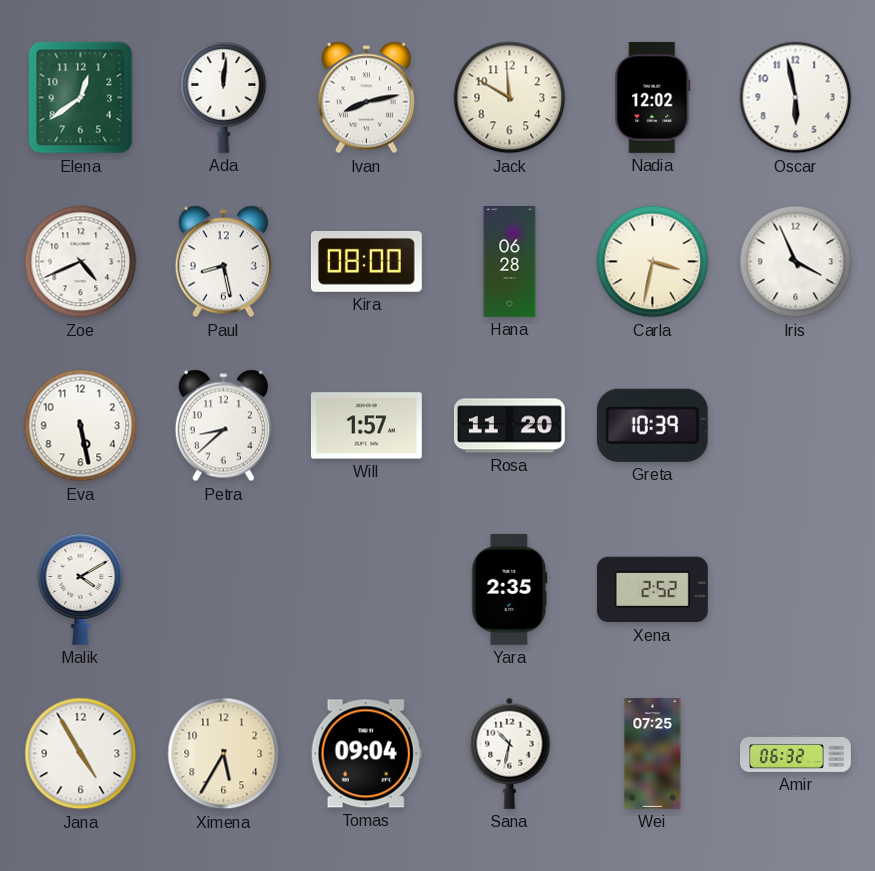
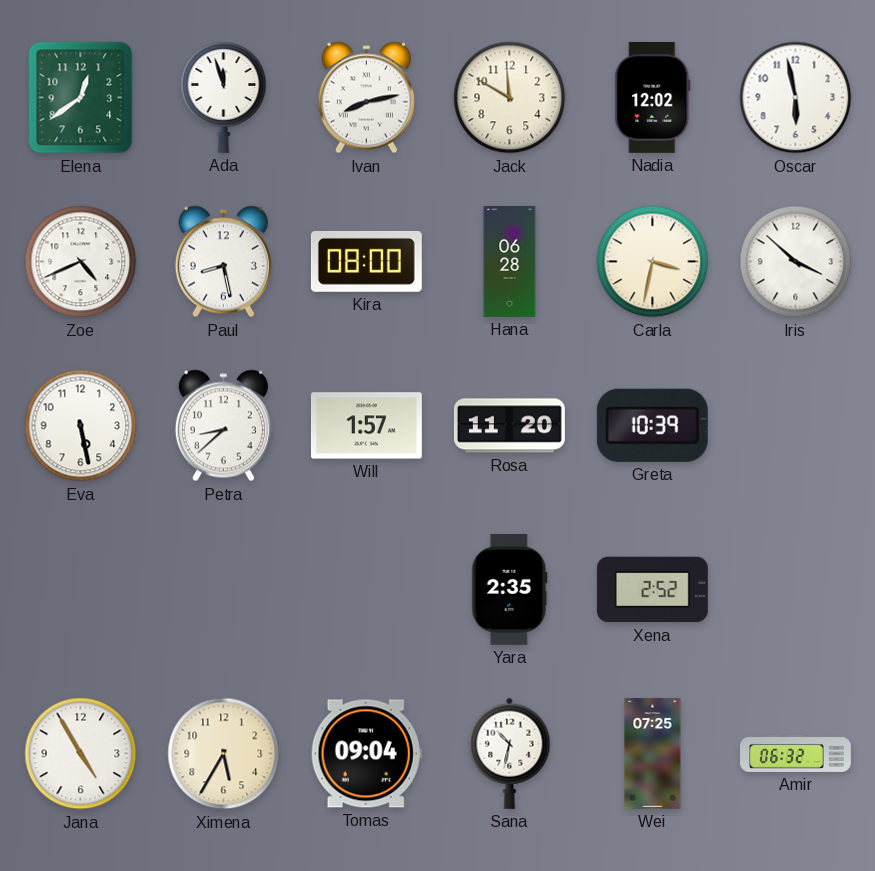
Ada: 12:01 -> 11:57
Iris: 3:56 -> 3:52
Malik: 4:10 -> none
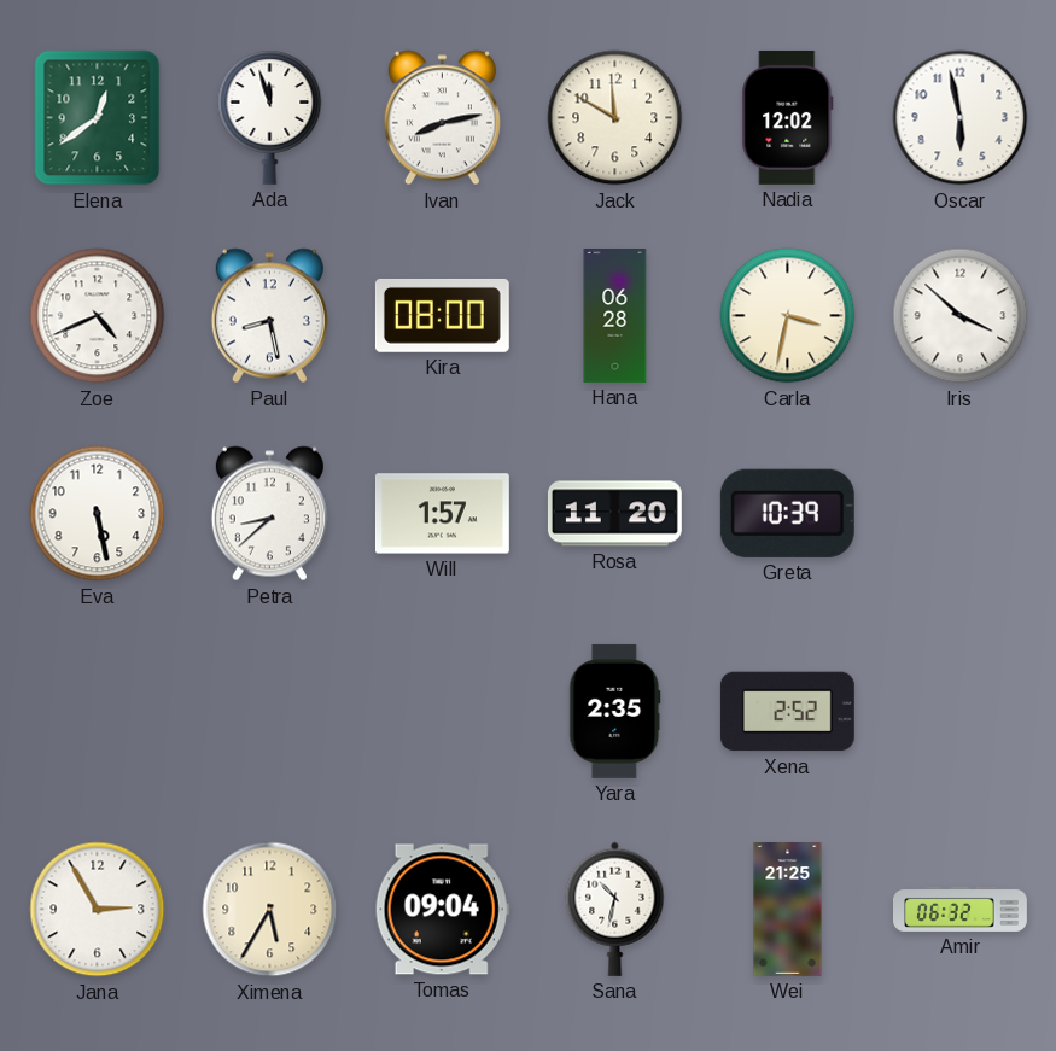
Jana: 4:55 -> 2:55
Wei: 07:25 -> 21:25
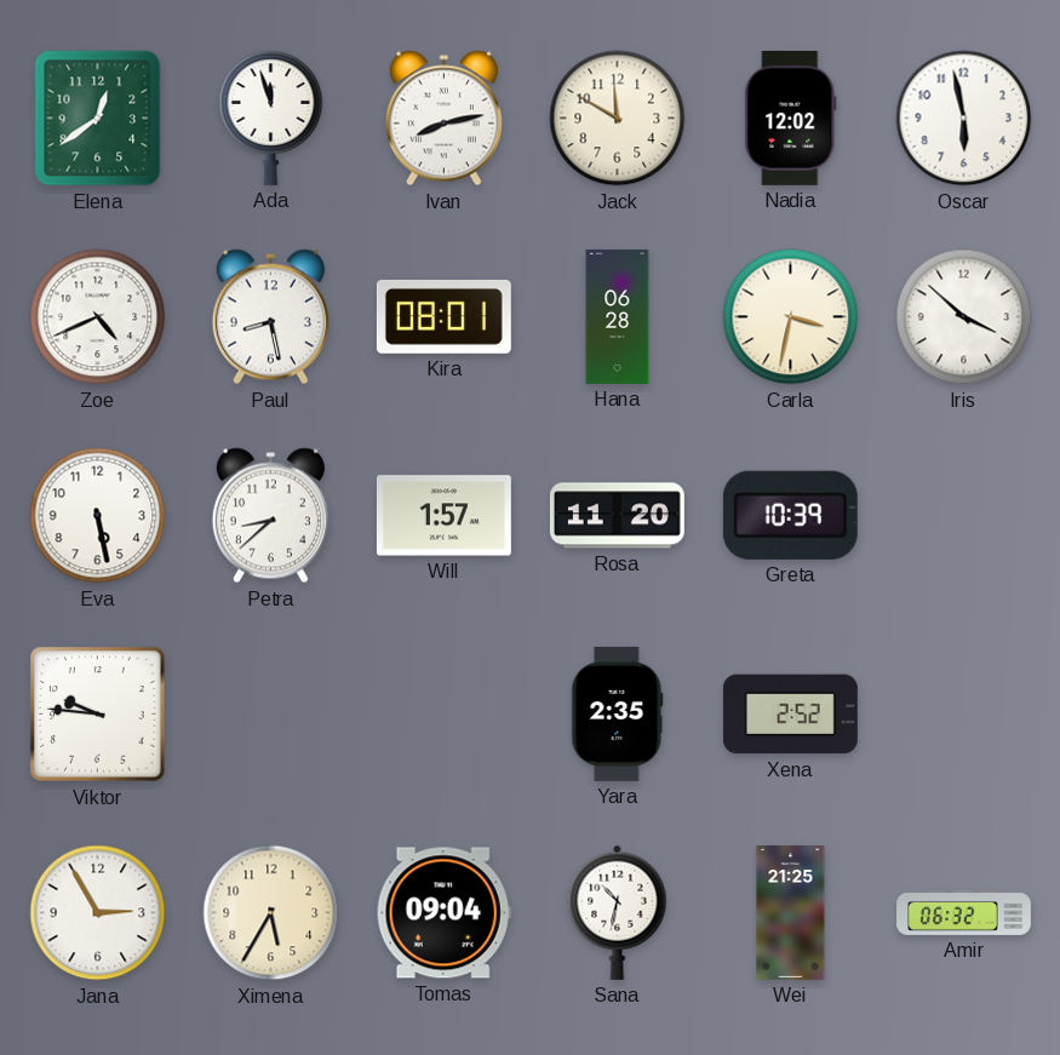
Kira: 08:00 -> 08:01
Viktor: none -> 9:46
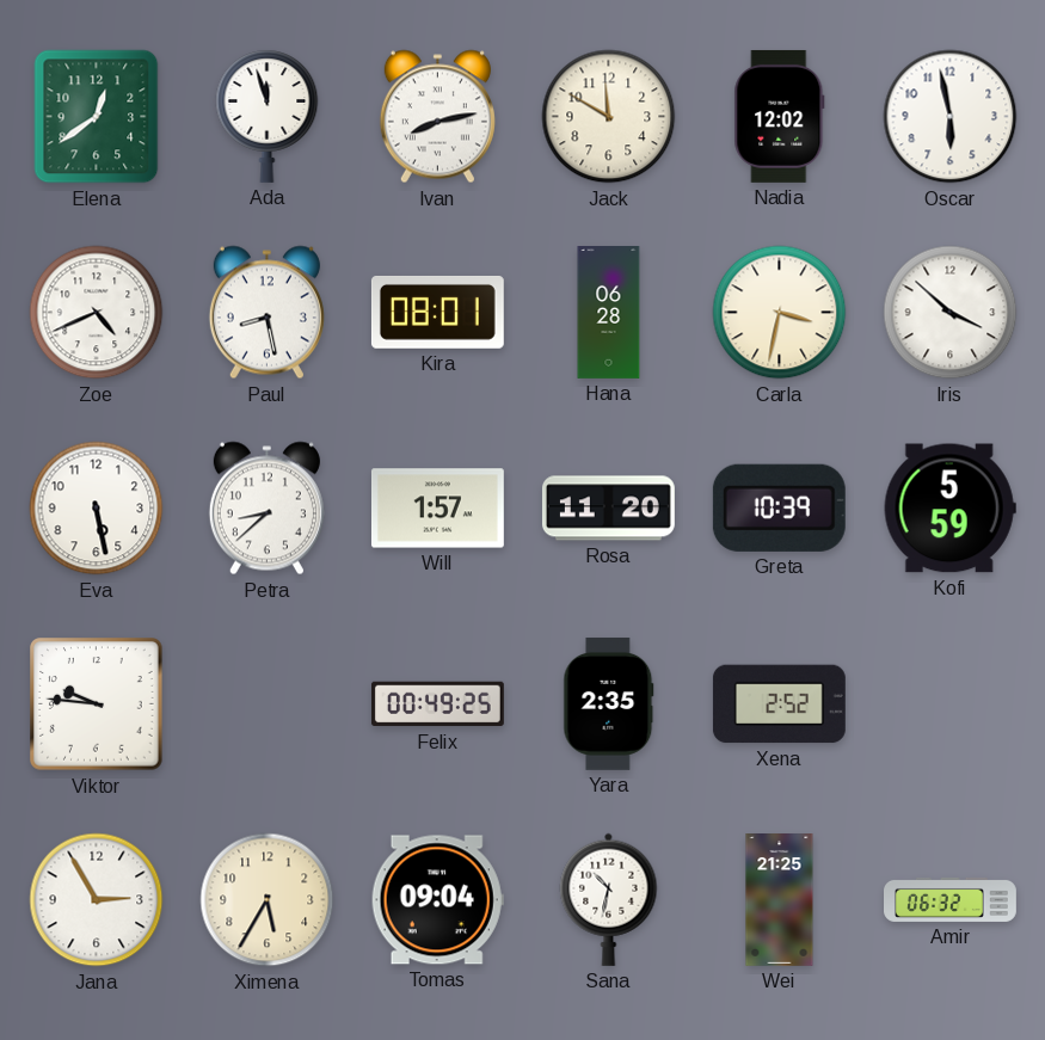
Kofi: none -> 5:59
Felix: none -> 00:49
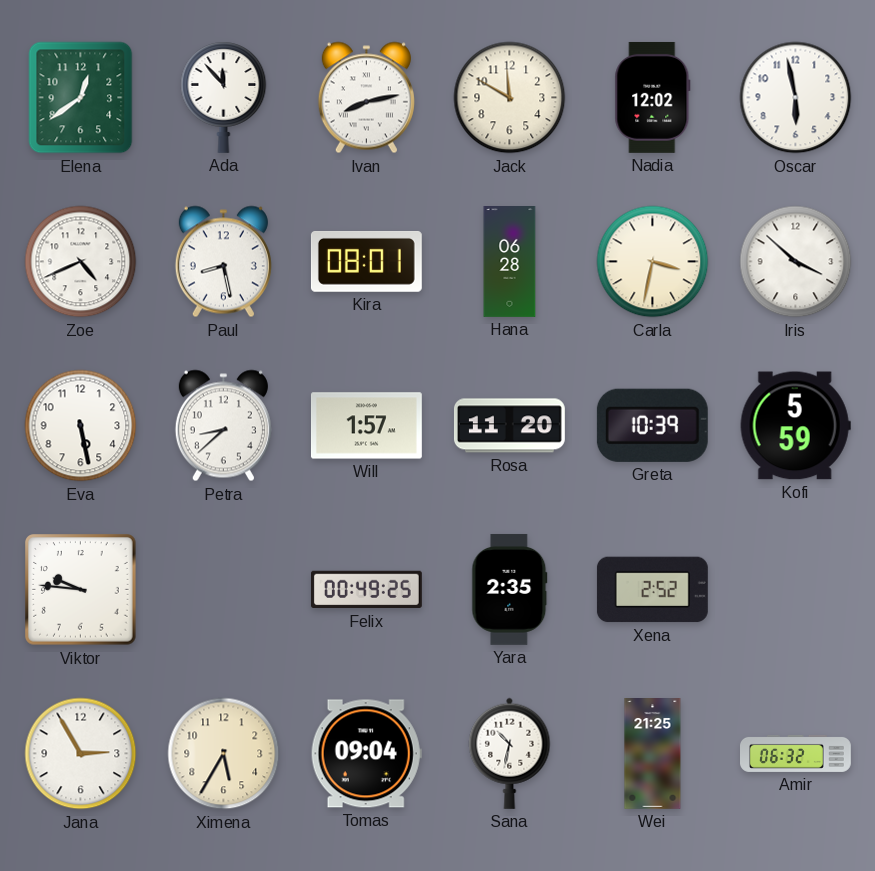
Ada: 11:57 -> 11:53
